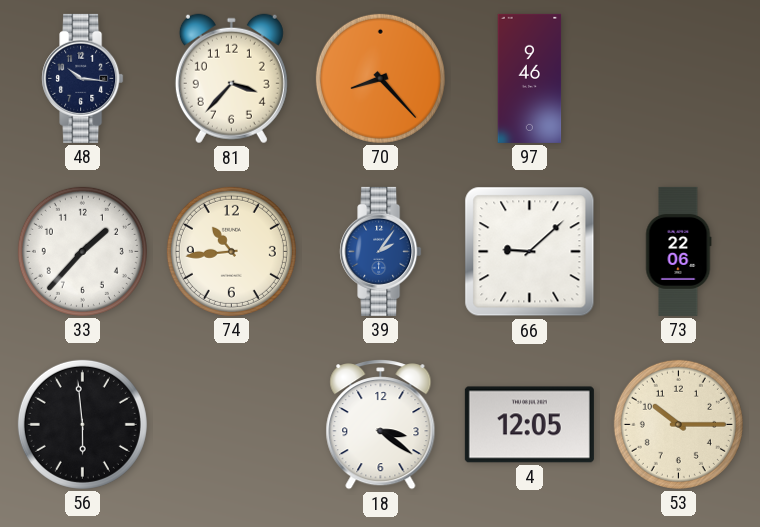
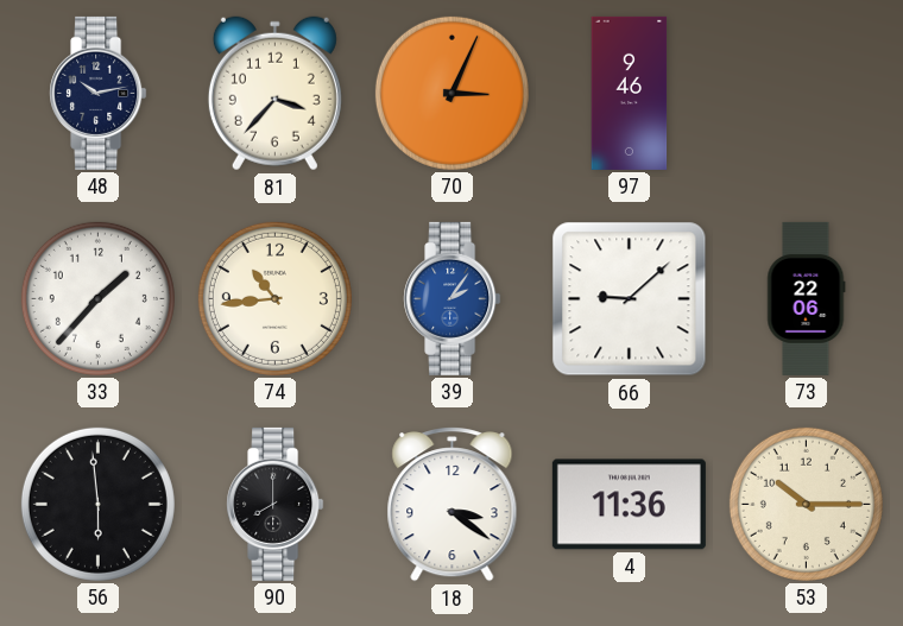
48: 10:16 -> 10:13
70: 8:23 -> 3:04
90: none -> 8:00
4: 12:05 -> 11:36
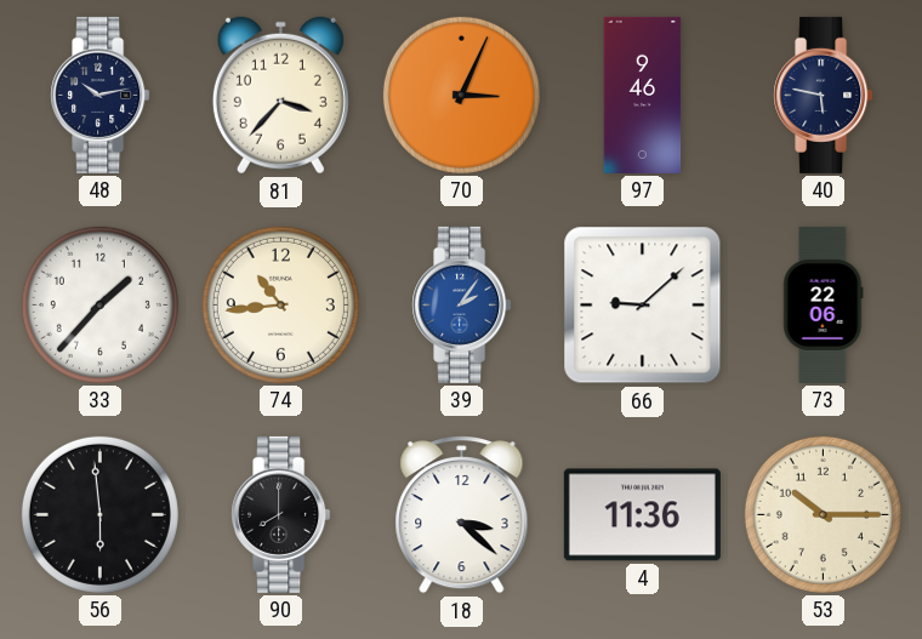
40: none -> 5:47
18: 3:21 -> 3:22
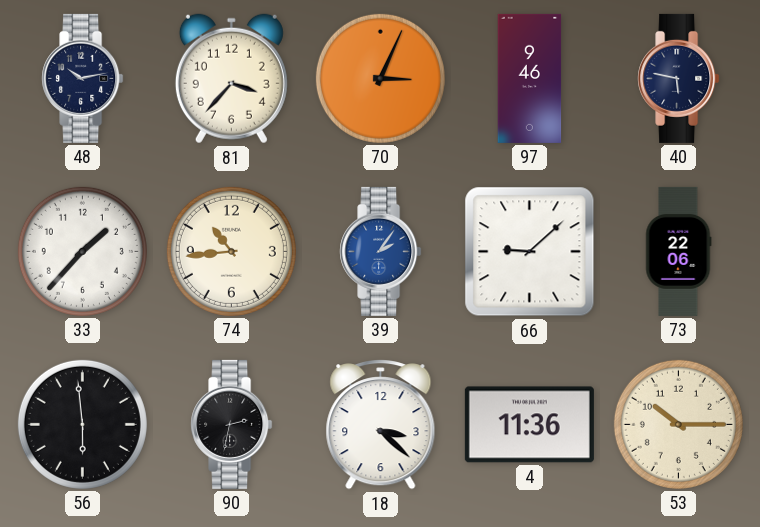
90: 8:00 -> 2:32
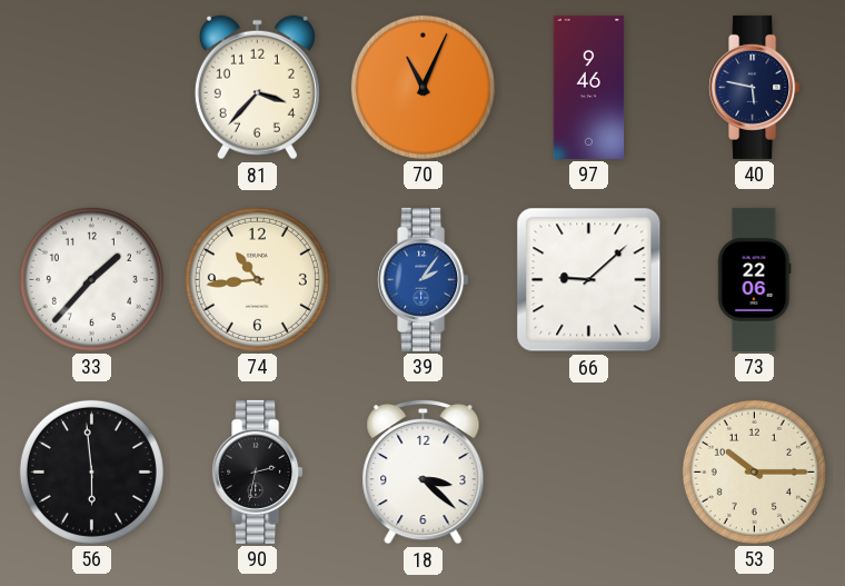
48: 10:13 -> none
70: 3:04 -> 11:04
4: 11:36 -> none
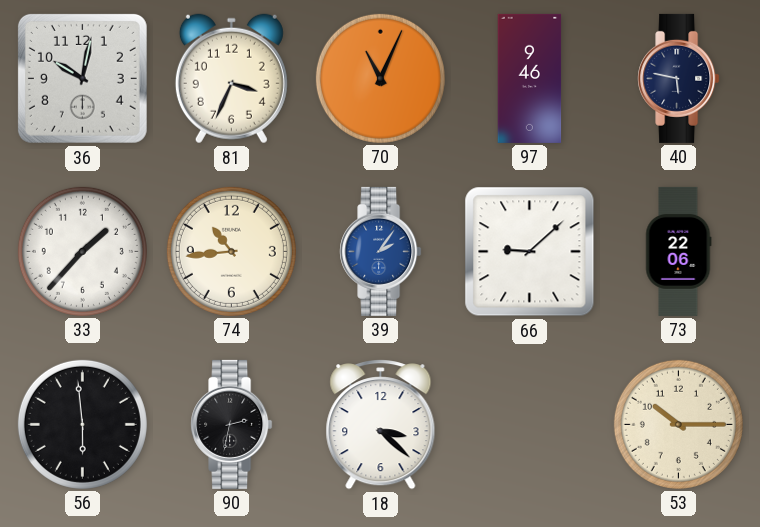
36: none -> 10:02
81: 3:37 -> 3:34
